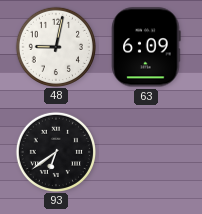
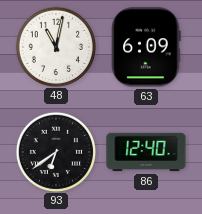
48: 9:02 -> 11:02
86: none -> 12:40
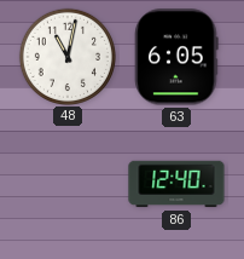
63: 6:09 -> 6:05
93: 6:39 -> none
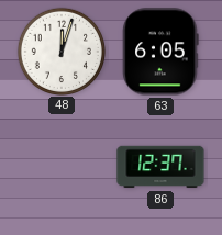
48: 11:02 -> 12:03
86: 12:40 -> 12:37
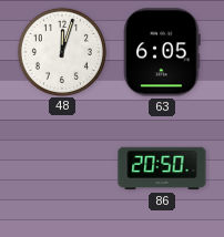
86: 12:37 -> 20:50
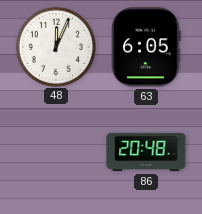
48: 12:03 -> 12:04
86: 20:50 -> 20:48
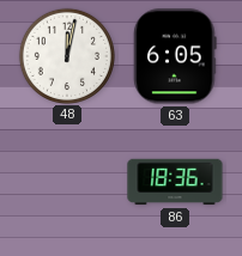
48: 12:04 -> 12:02
86: 20:48 -> 18:36
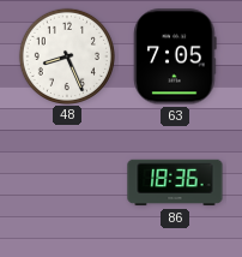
48: 12:02 -> 8:26
63: 6:05 -> 7:05
